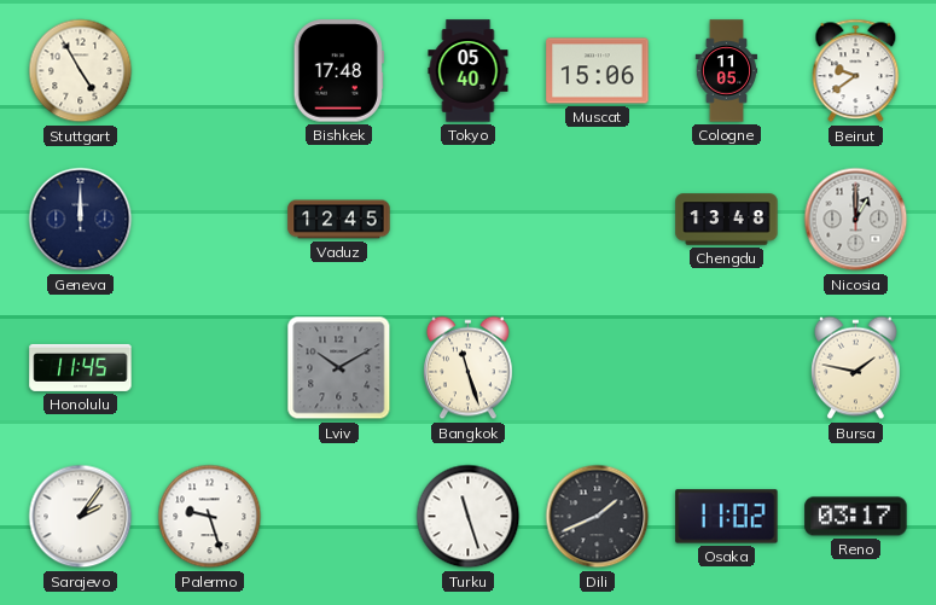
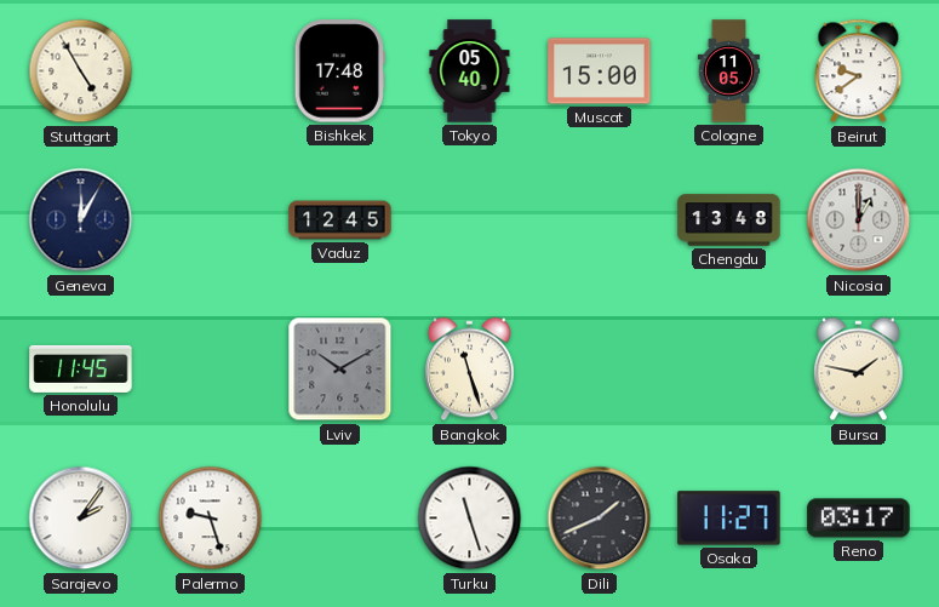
Muscat: 15:06 -> 15:00
Geneva: 12:00 -> 12:05
Osaka: 11:02 -> 11:27
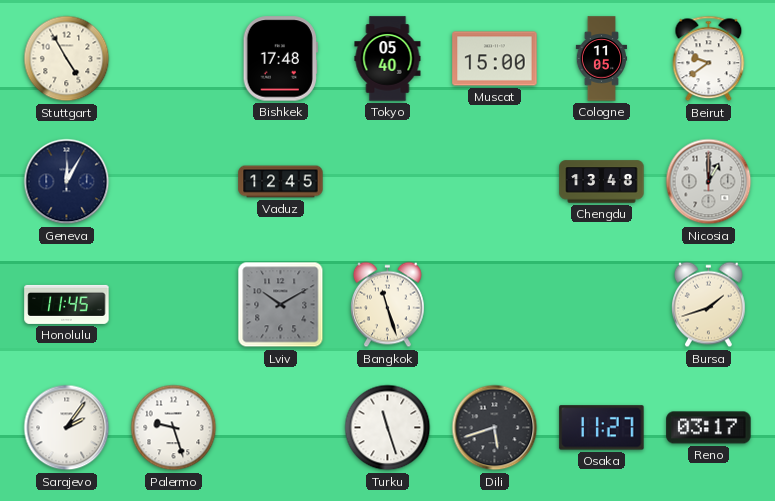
Bursa: 1:47 -> 1:42
Dili: 1:41 -> 5:42
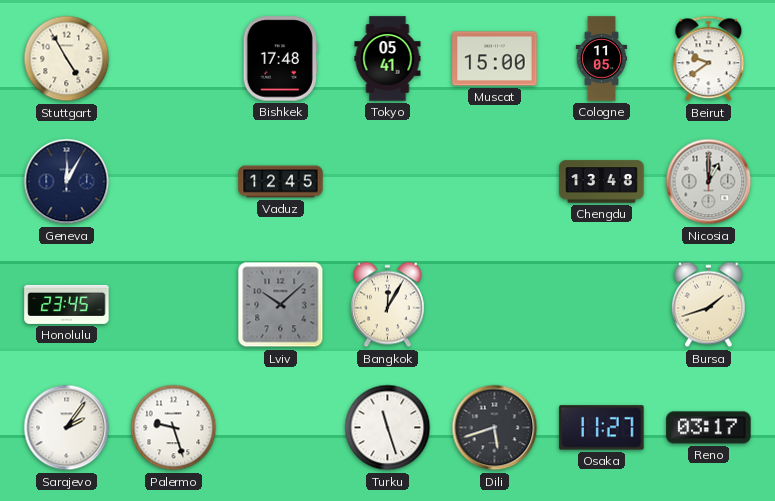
Tokyo: 05:40 -> 05:41
Honolulu: 11:45 -> 23:45
Lviv: 10:10 -> 10:08
Bangkok: 11:27 -> 12:05
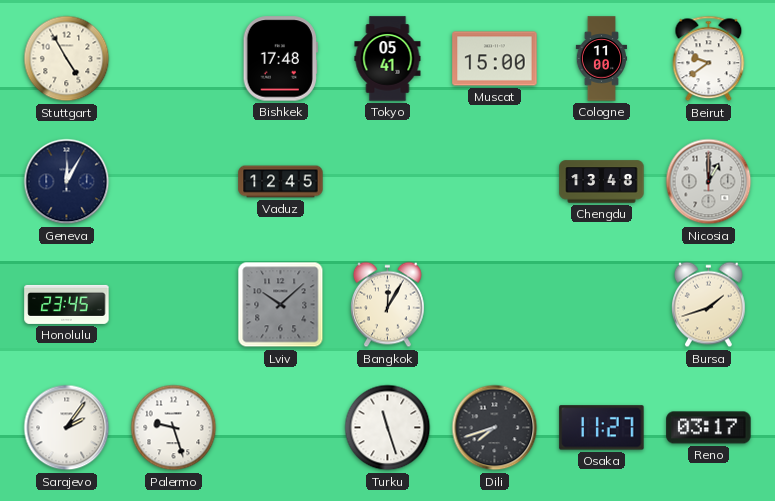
Cologne: 11:05 -> 11:00
Dili: 5:42 -> 7:42
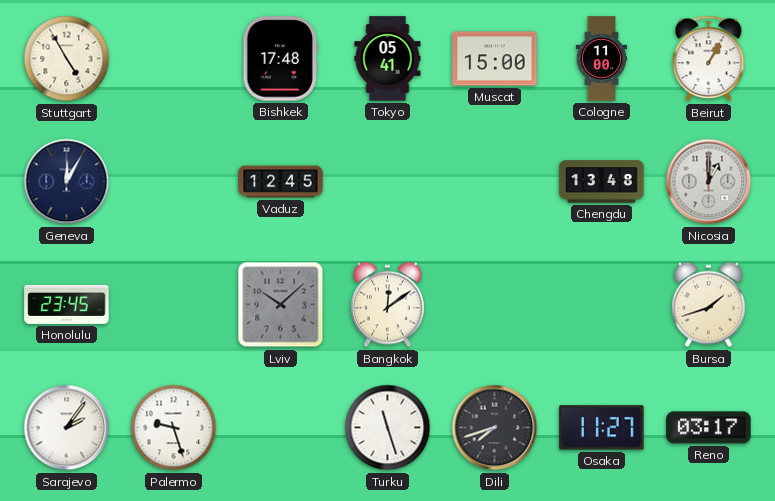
Beirut: 9:39 -> 1:05
Bangkok: 12:05 -> 12:09
